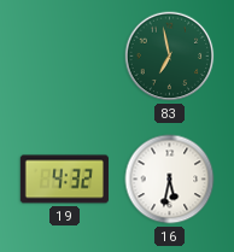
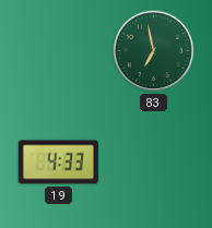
19: 4:32 -> 4:33
16: 5:32 -> none
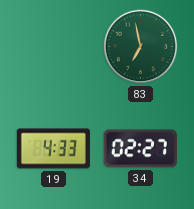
34: none -> 02:27
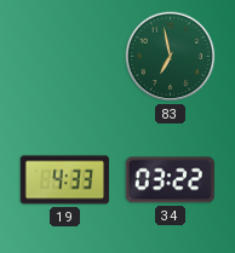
34: 02:27 -> 03:22
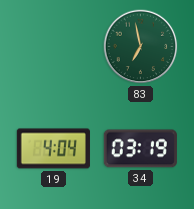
19: 4:33 -> 4:04
34: 03:22 -> 03:19
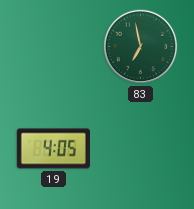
19: 4:04 -> 4:05
34: 03:19 -> none
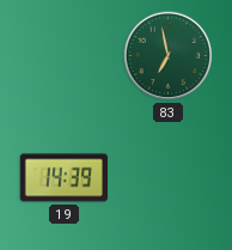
19: 4:05 -> 14:39
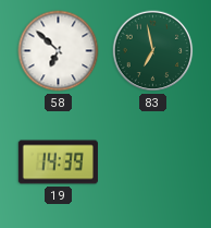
58: none -> 6:52
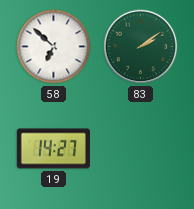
83: 6:58 -> 2:09
19: 14:39 -> 14:27
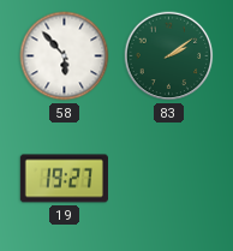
58: 6:52 -> 5:53
19: 14:27 -> 19:27
